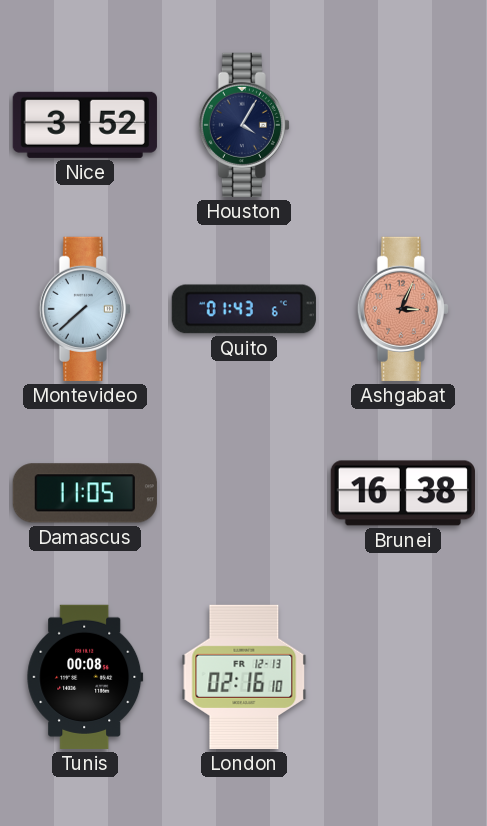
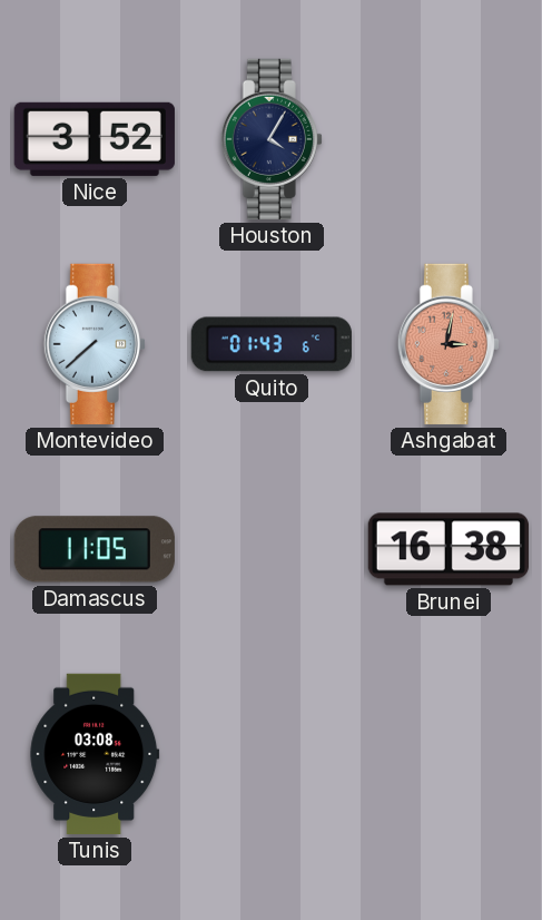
Ashgabat: 3:04 -> 3:02
Tunis: 00:08 -> 03:08
London: 02:16 -> none
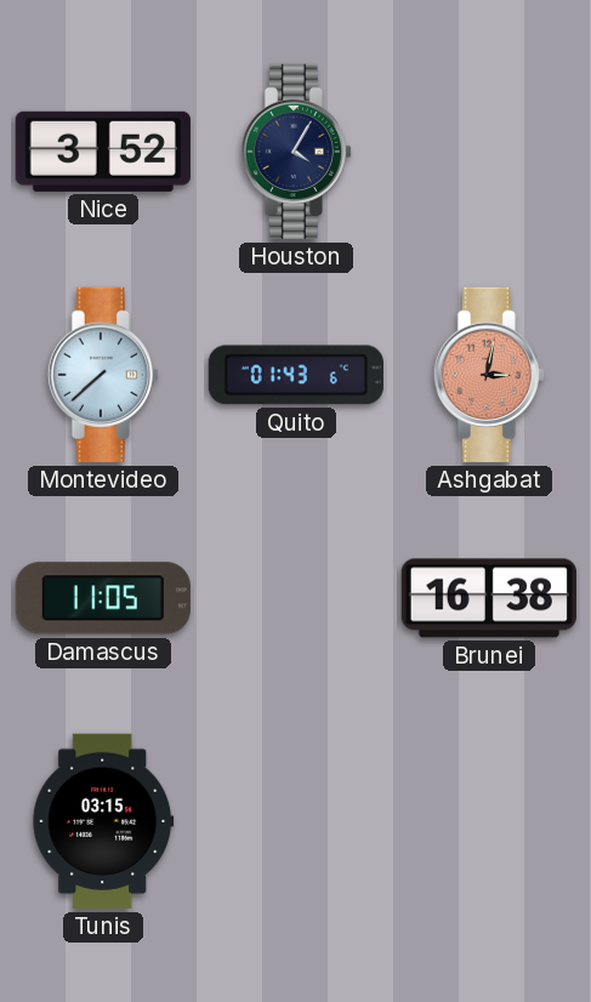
Tunis: 03:08 -> 03:15
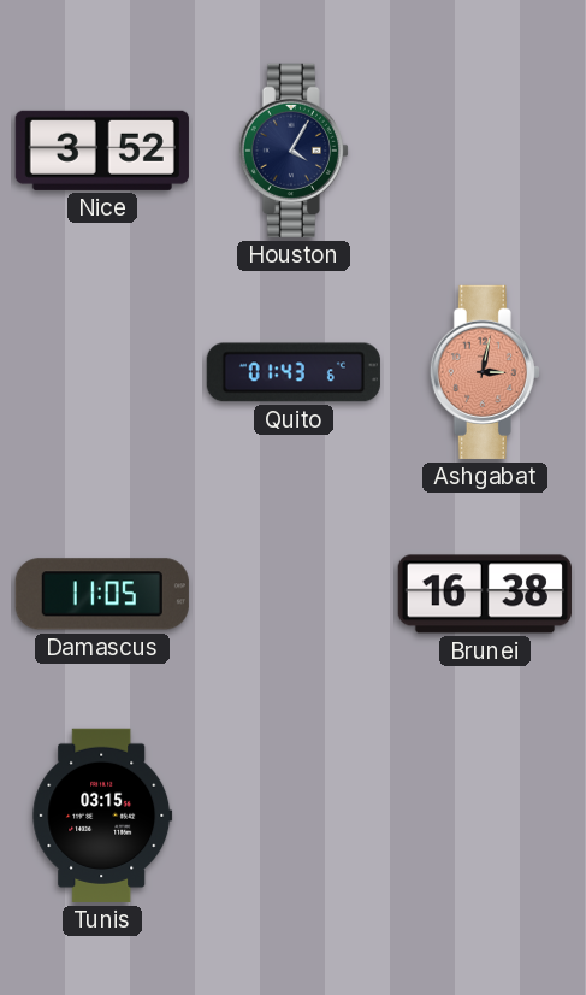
Montevideo: 7:38 -> none
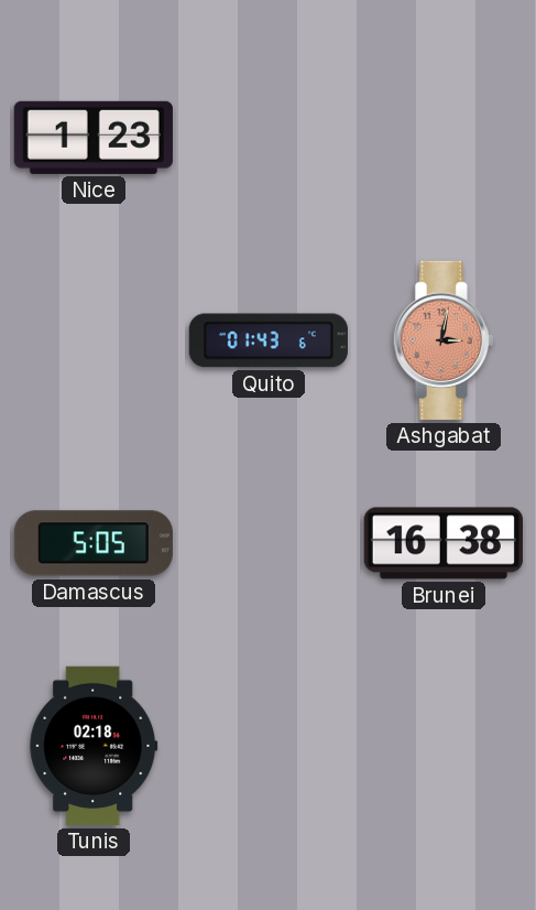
Nice: 3:52 -> 1:23
Houston: 4:05 -> none
Damascus: 11:05 -> 5:05
Tunis: 03:15 -> 02:18
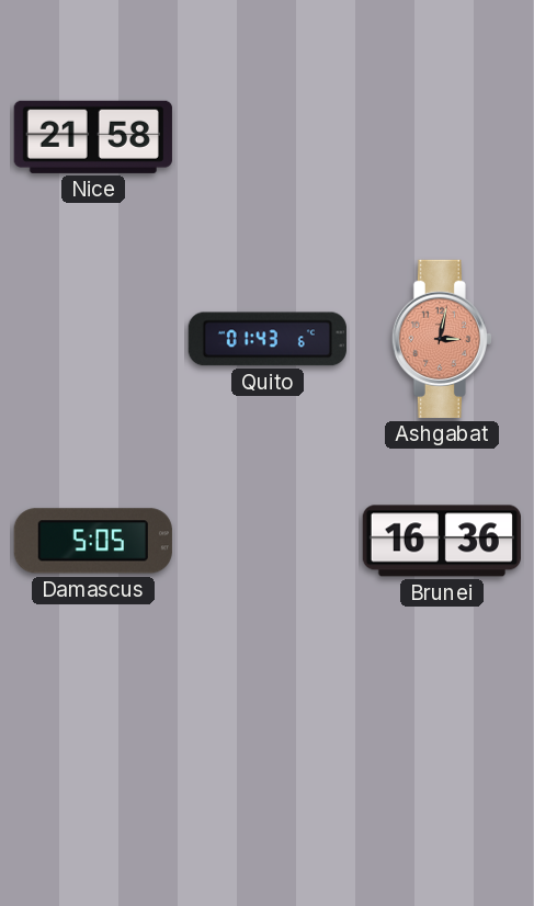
Nice: 1:23 -> 21:58
Brunei: 16:38 -> 16:36
Tunis: 02:18 -> none
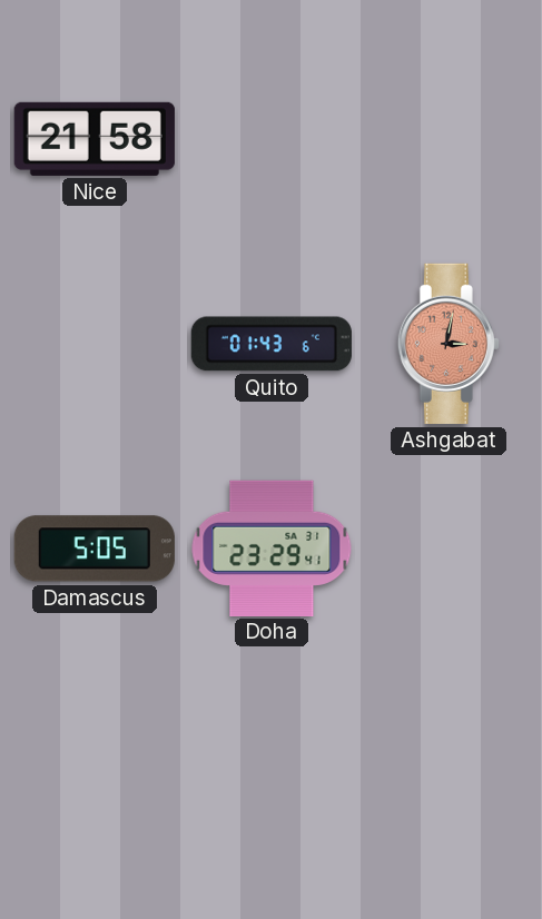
Doha: none -> 23:29
Brunei: 16:36 -> none
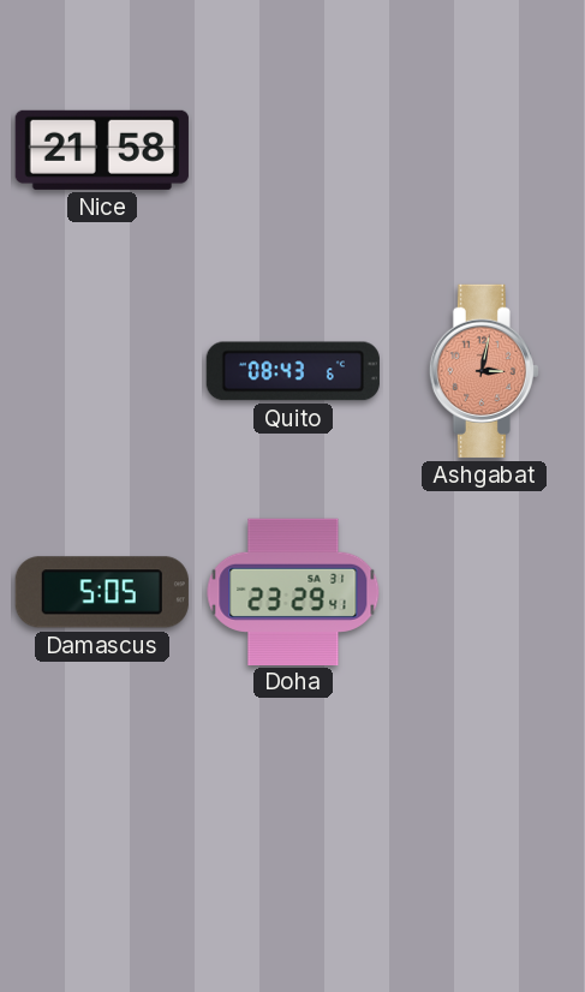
Quito: 01:43 -> 08:43
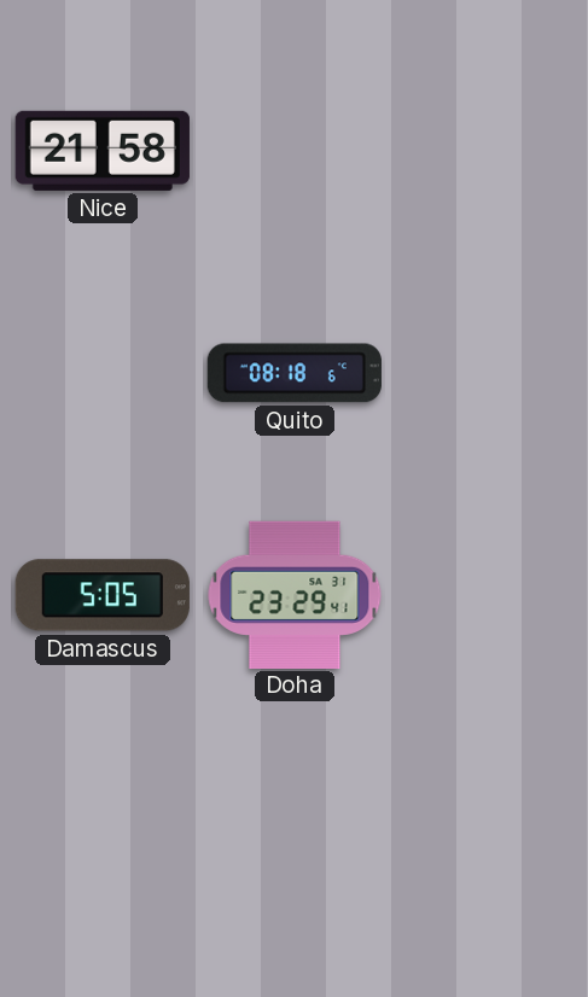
Quito: 08:43 -> 08:18
Ashgabat: 3:02 -> none
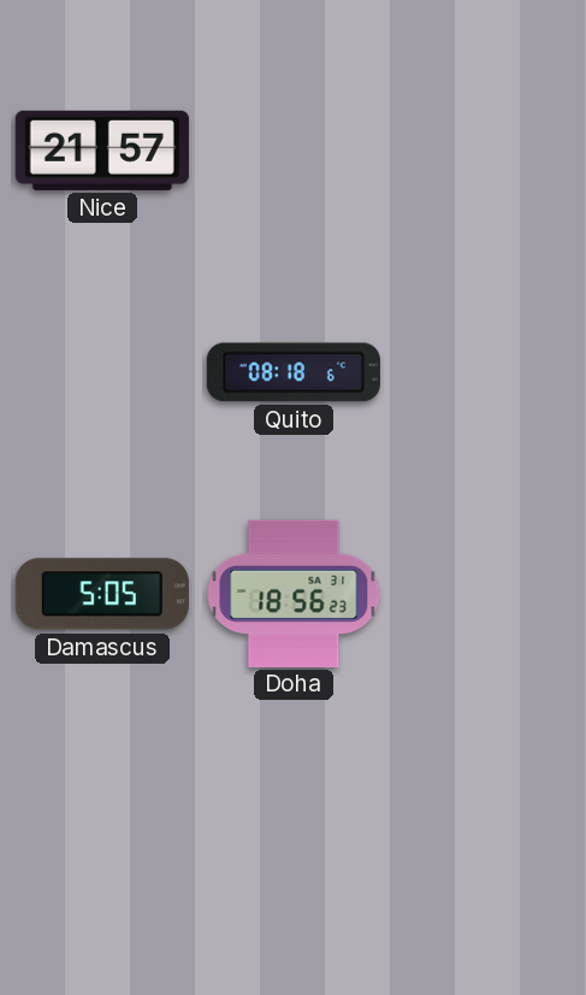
Nice: 21:58 -> 21:57
Doha: 23:29 -> 18:56
